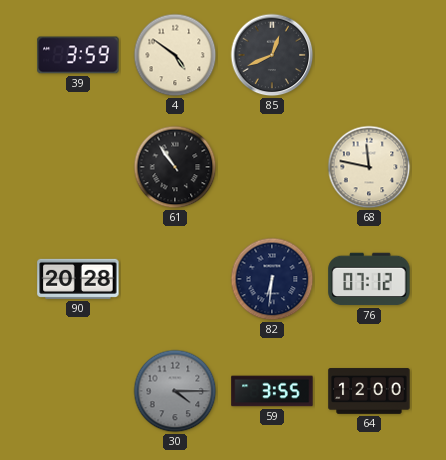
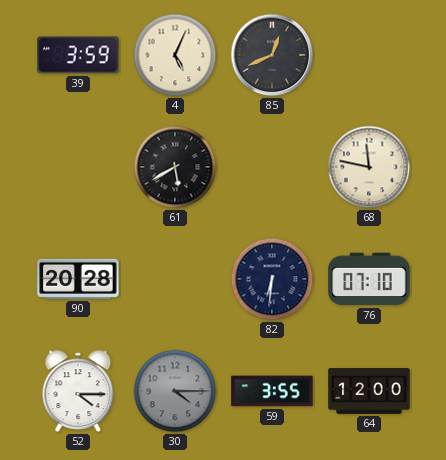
4: 4:51 -> 5:04
61: 10:54 -> 5:40
76: 07:12 -> 07:10
52: none -> 4:15
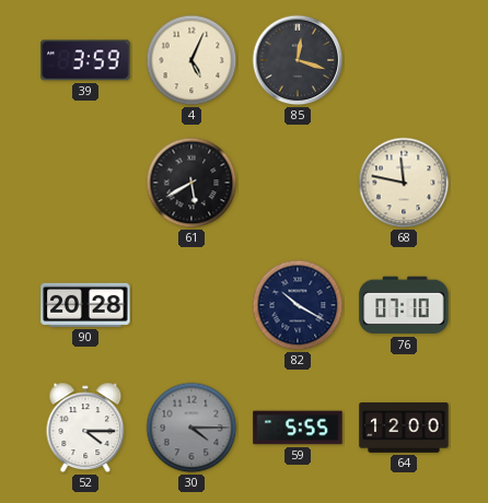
85: 12:41 -> 12:18
82: 6:31 -> 10:20
59: 3:55 -> 5:55
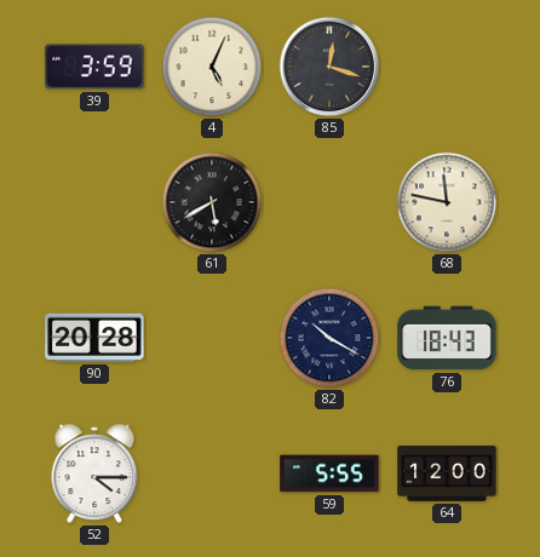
76: 07:10 -> 18:43
30: 4:15 -> none
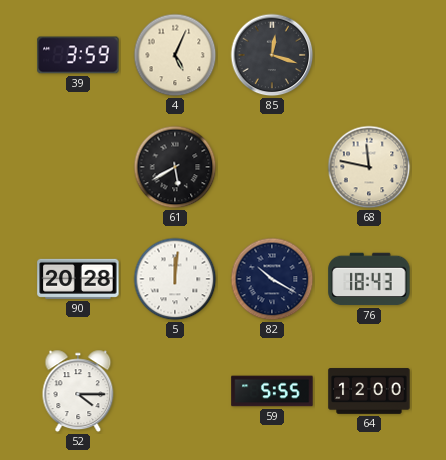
5: none -> 12:01
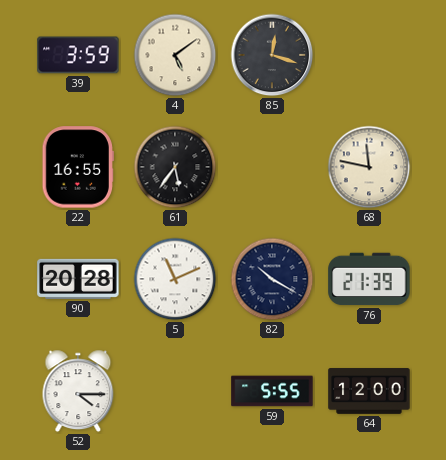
4: 5:04 -> 5:09
22: none -> 16:55
61: 5:40 -> 5:36
5: 12:01 -> 11:11
76: 18:43 -> 21:39
